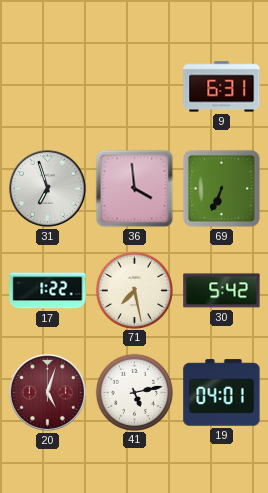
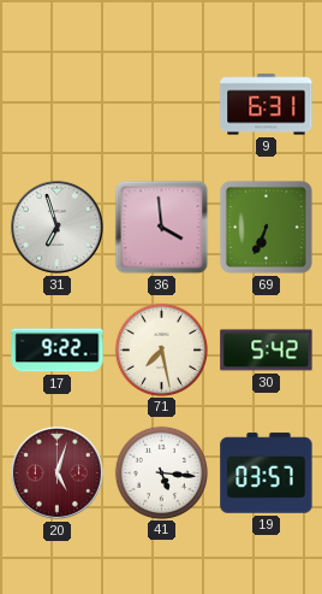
17: 1:22 -> 9:22
41: 5:13 -> 5:16
19: 04:01 -> 03:57
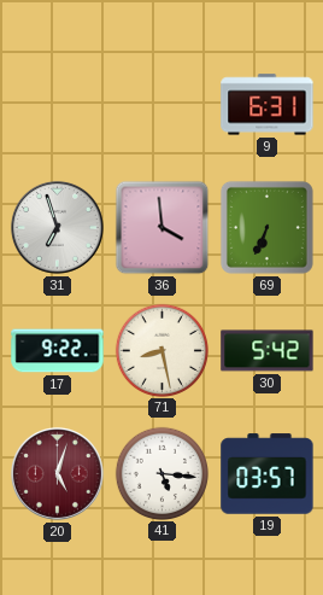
71: 7:28 -> 8:28
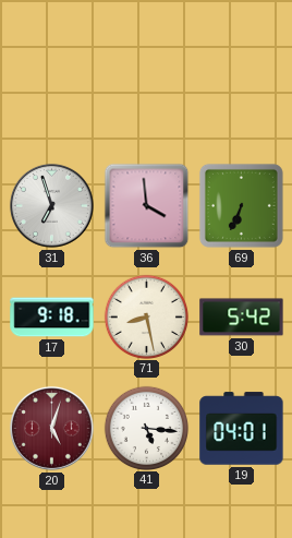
9: 6:31 -> none
17: 9:22 -> 9:18
19: 03:57 -> 04:01
